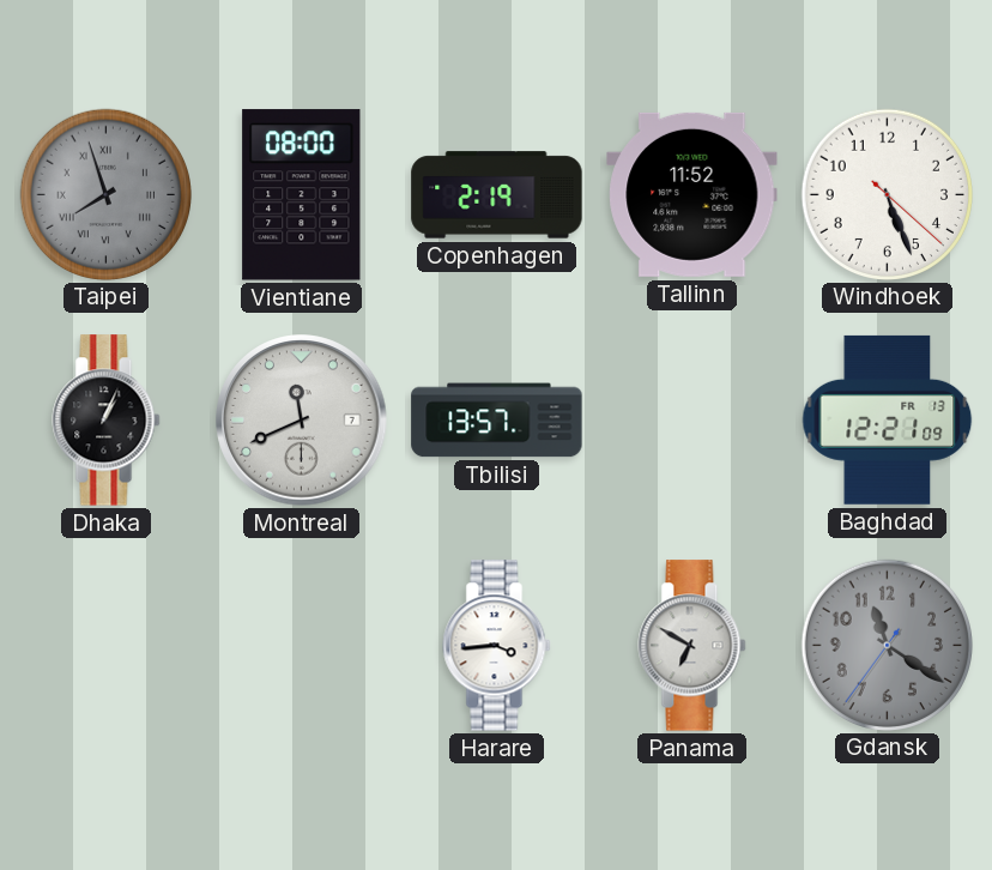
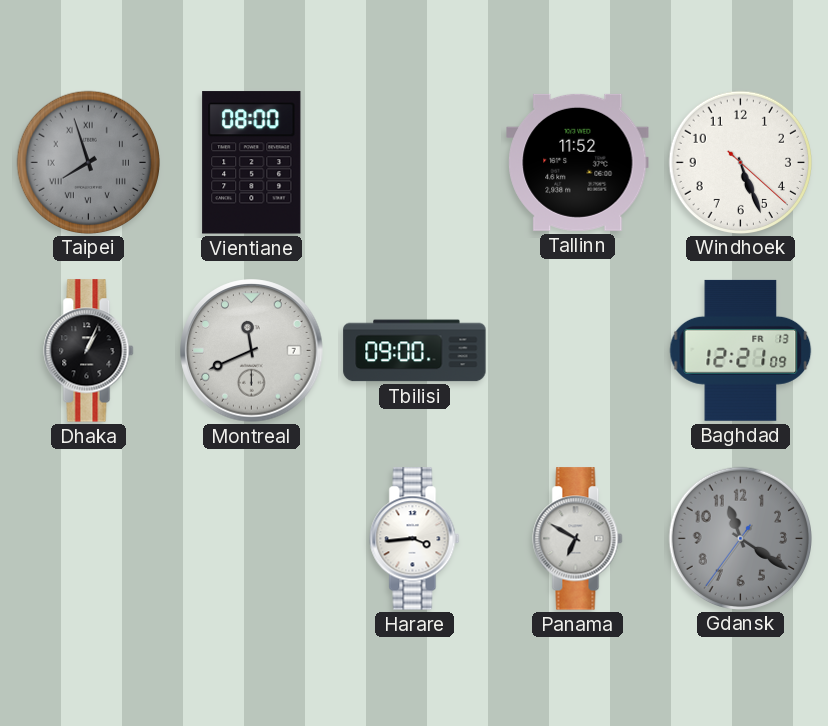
Copenhagen: 2:19 -> none
Tbilisi: 13:57 -> 09:00
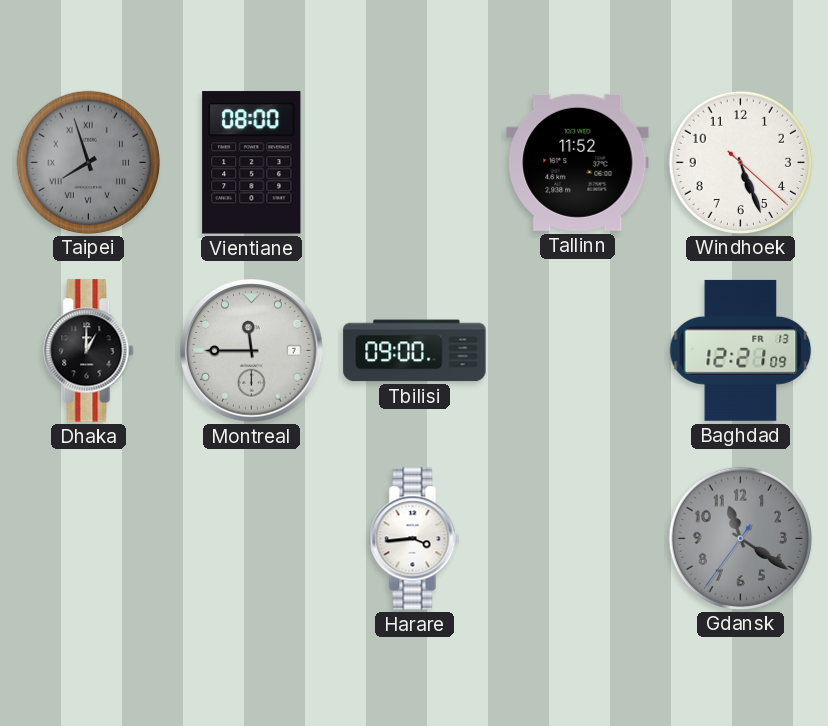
Dhaka: 1:04 -> 1:00
Montreal: 11:41 -> 11:45
Panama: 6:50 -> none
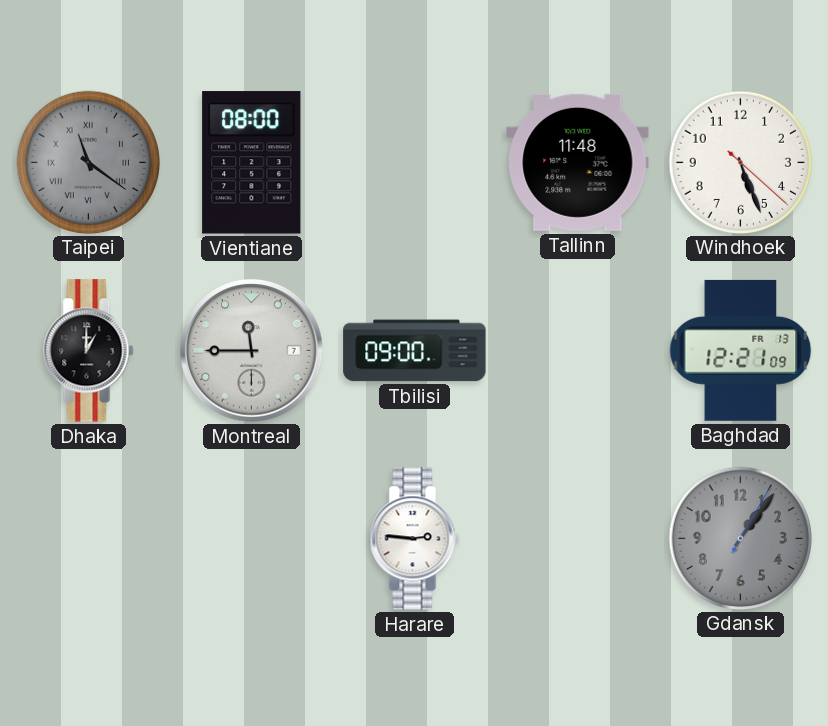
Taipei: 7:57 -> 11:21
Tallinn: 11:52 -> 11:48
Harare: 3:44 -> 2:46
Gdansk: 11:20 -> 1:06
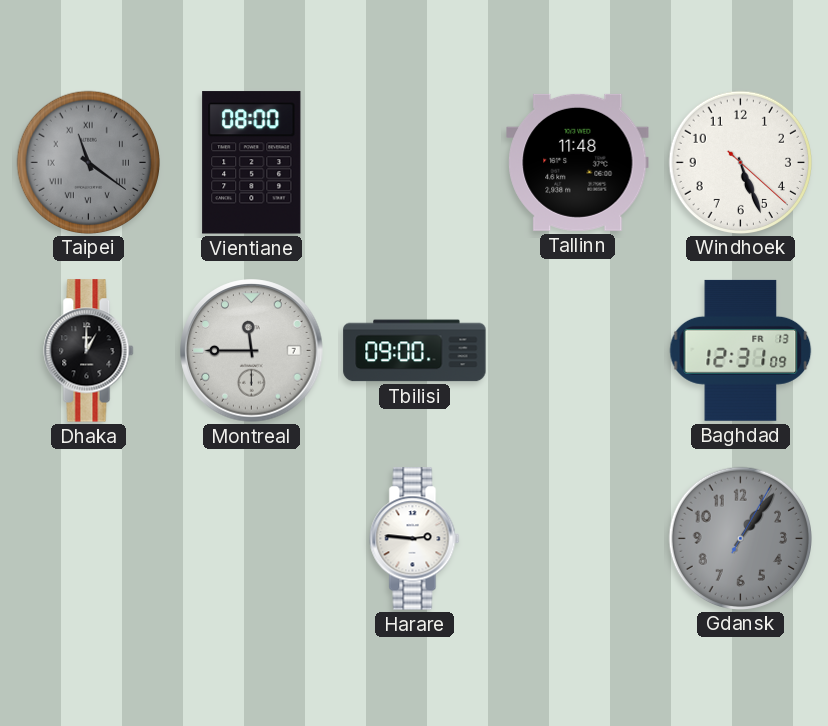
Baghdad: 12:21 -> 12:31
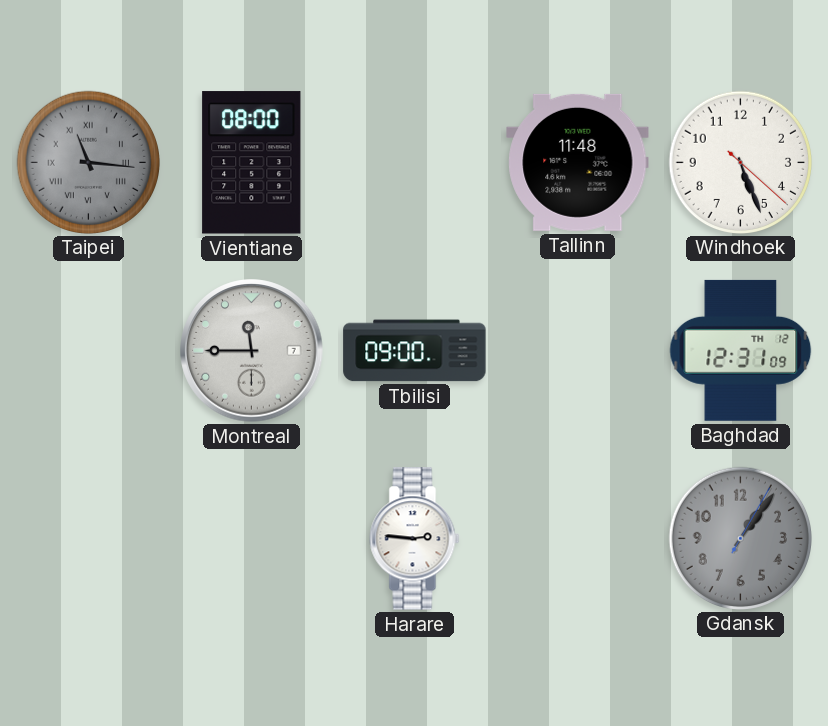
Taipei: 11:21 -> 11:16
Dhaka: 1:00 -> none
Baghdad date: FR 13 -> TH 12
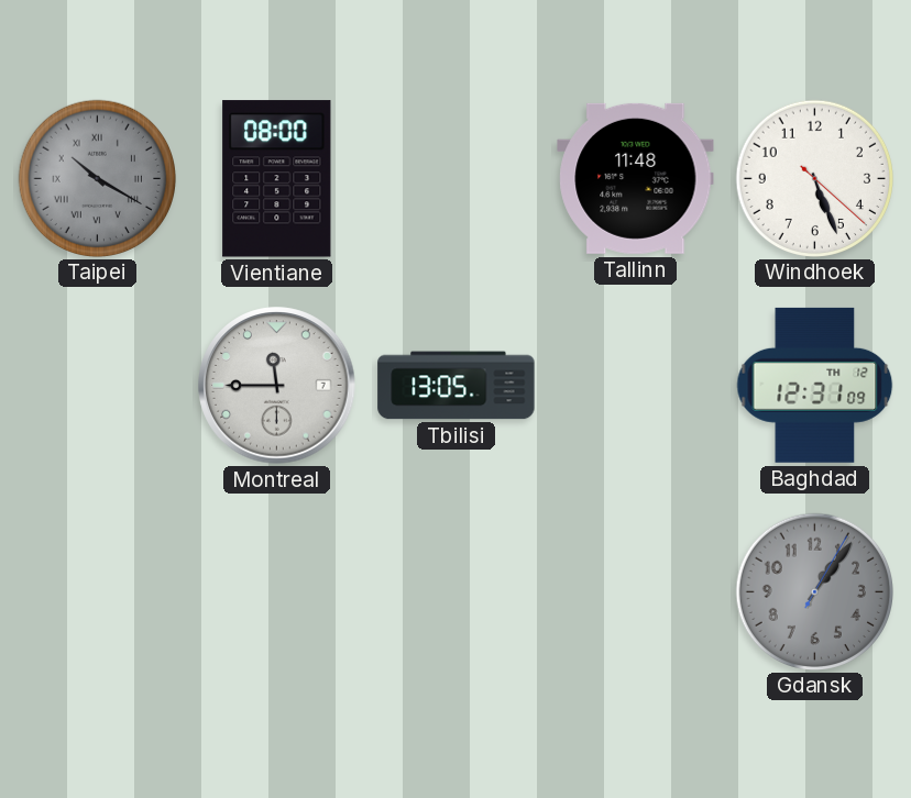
Taipei: 11:16 -> 10:20
Tbilisi: 09:00 -> 13:05
Harare: 2:46 -> none
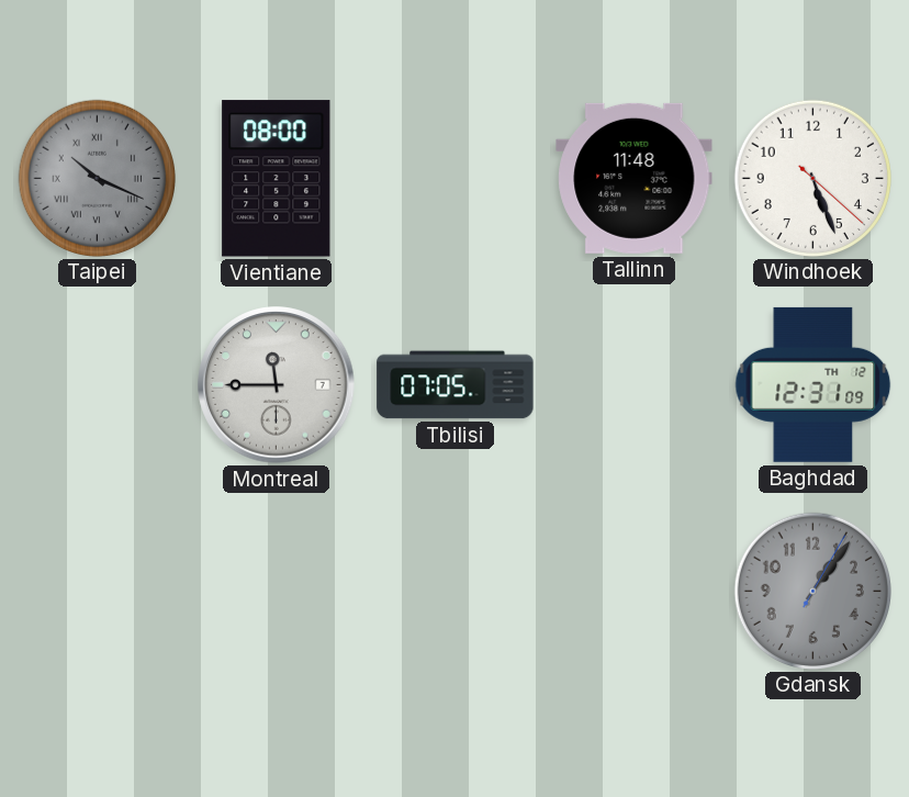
Taipei: 10:20 -> 10:19
Tbilisi: 13:05 -> 07:05
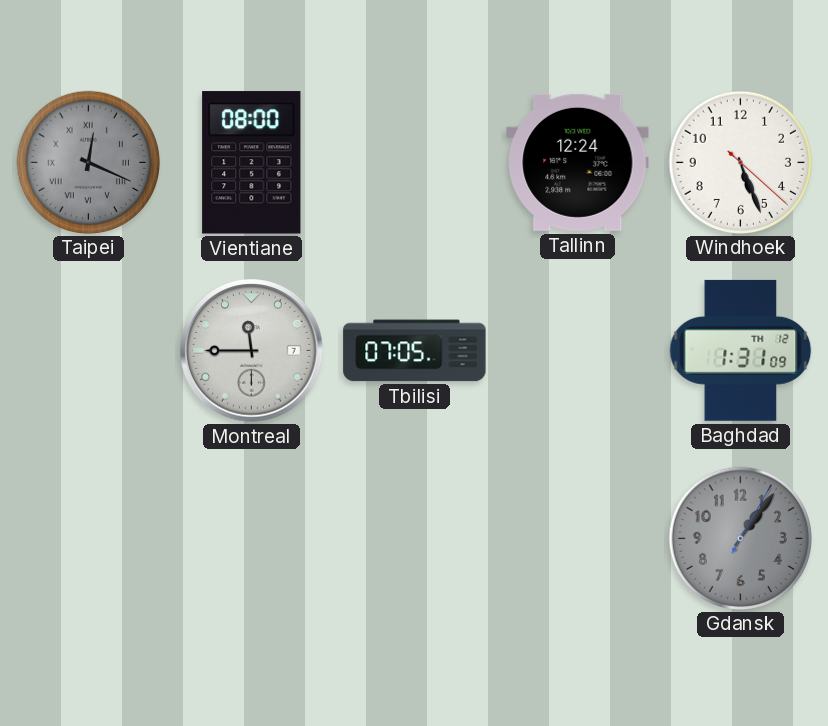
Taipei: 10:19 -> 12:19
Tallinn: 11:48 -> 12:24
Baghdad: 12:31 -> 1:31
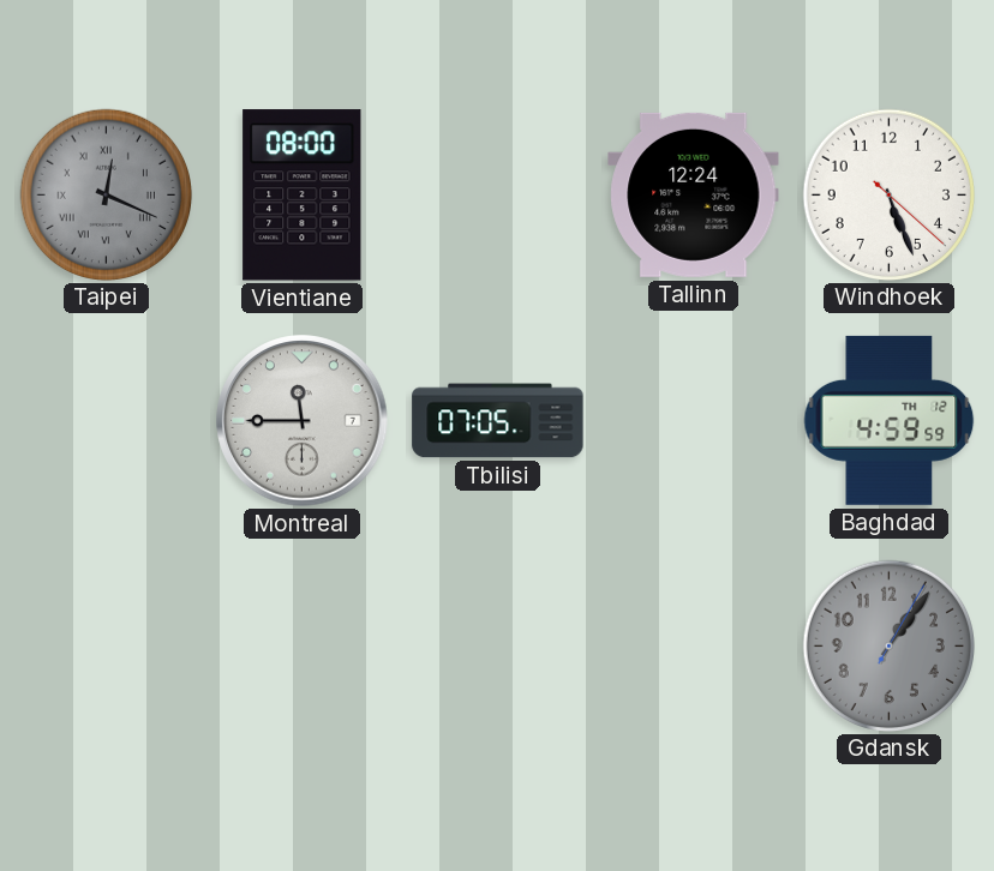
Baghdad: 1:31 -> 4:59
